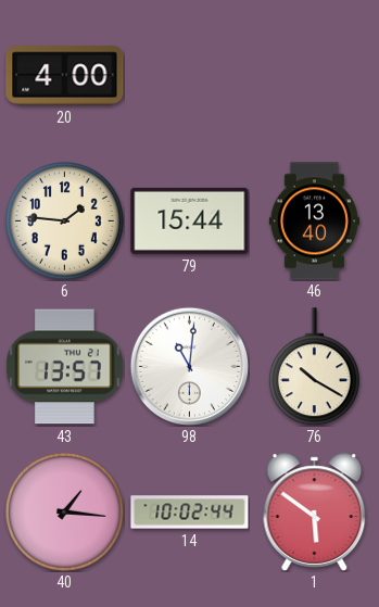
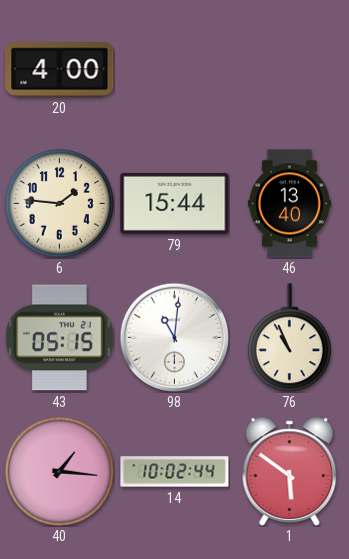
43: 13:57 -> 05:15
76: 10:20 -> 10:56
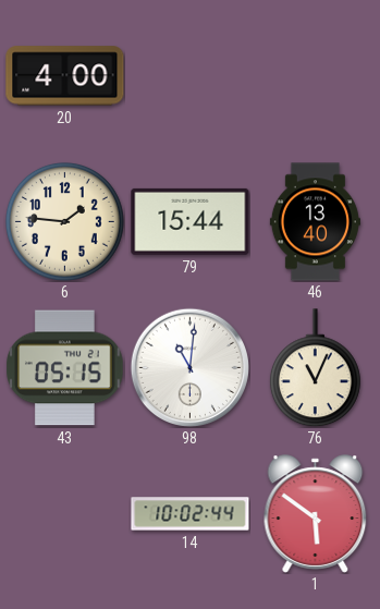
76: 10:56 -> 11:04
40: 1:16 -> none
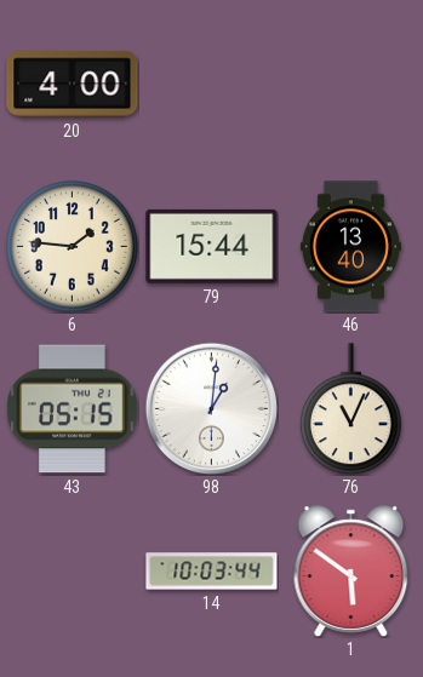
98: 11:01 -> 1:01
14: 10:02 -> 10:03
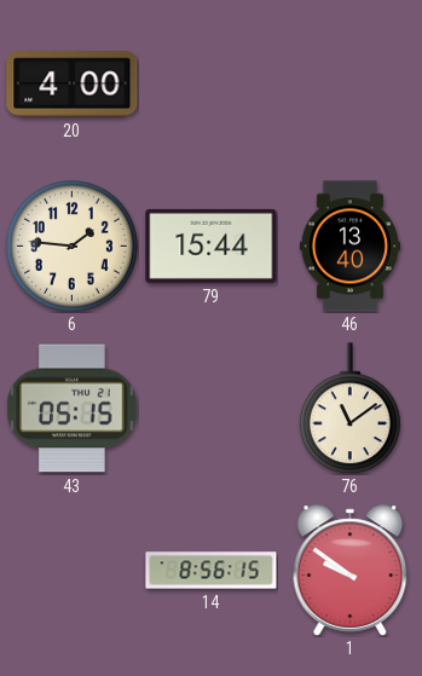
98: 1:01 -> none
76: 11:04 -> 11:09
14: 10:03 -> 8:56
1: 5:51 -> 9:51
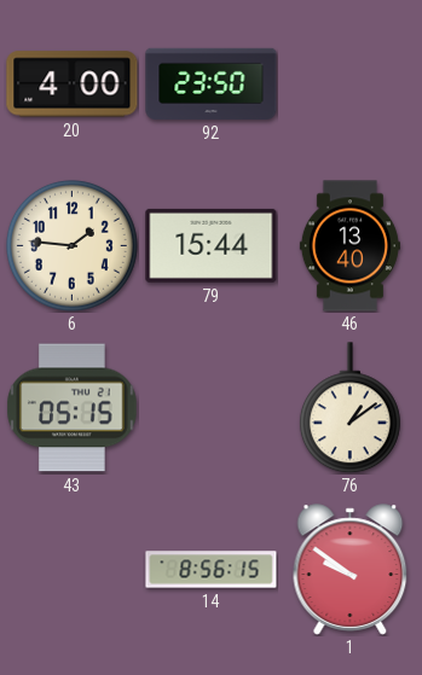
92: none -> 23:50
76: 11:09 -> 1:09
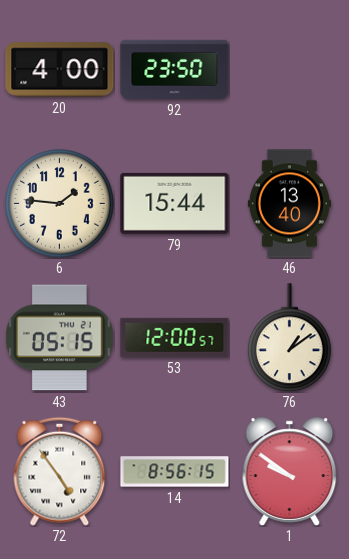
53: none -> 12:00
72: none -> 4:54
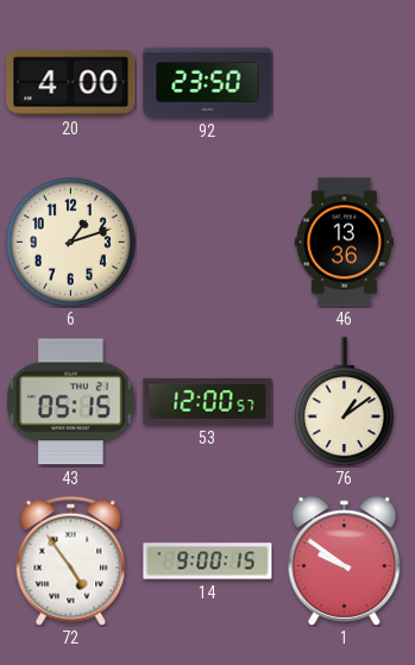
6: 1:46 -> 1:12
79: 15:44 -> none
46: 13:40 -> 13:36
14: 8:56 -> 9:00
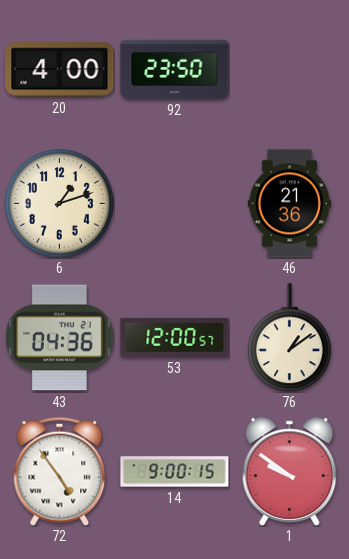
46: 13:36 -> 21:36
43: 05:15 -> 04:36
